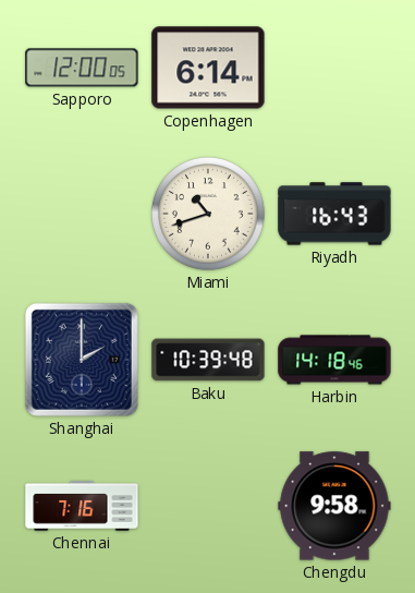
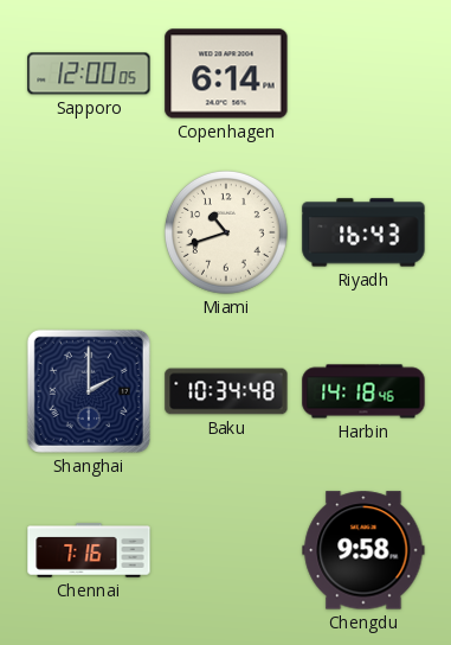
Baku: 10:39 -> 10:34
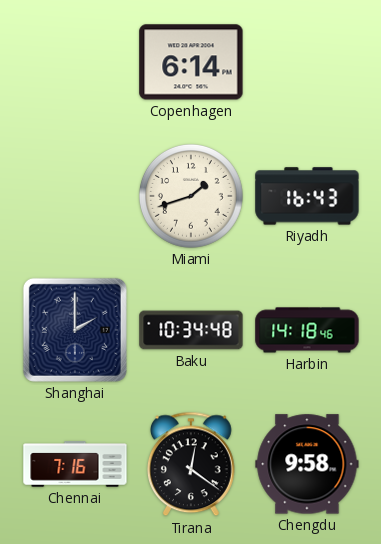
Sapporo: 12:00 -> none
Miami: 10:42 -> 1:42
Tirana: none -> 12:21
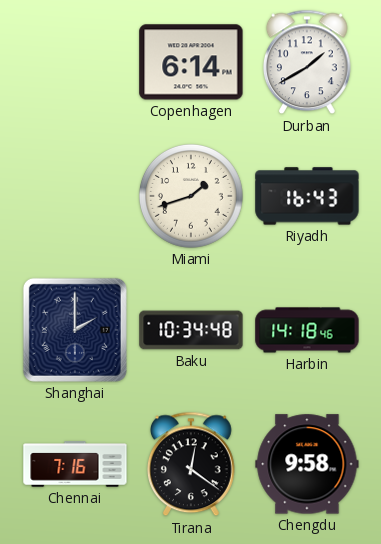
Durban: none -> 1:40
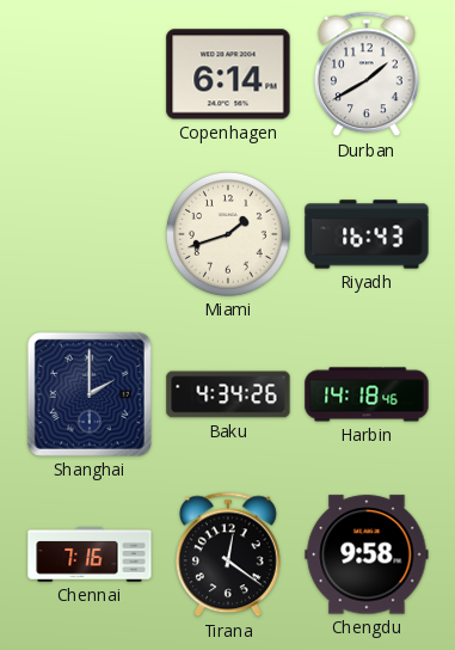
Baku: 10:34 -> 4:34
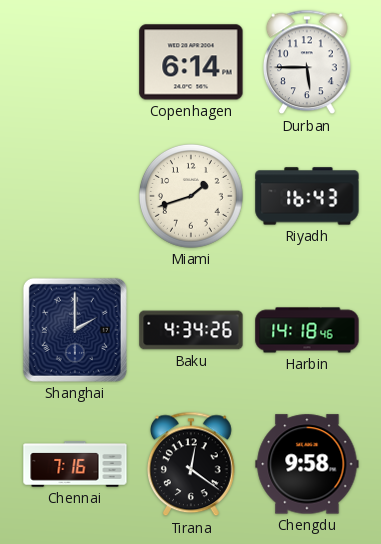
Durban: 1:40 -> 5:45
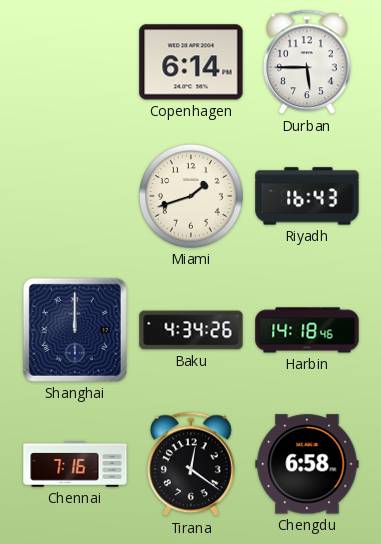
Shanghai: 2:00 -> 12:00
Chengdu: 9:58 -> 6:58
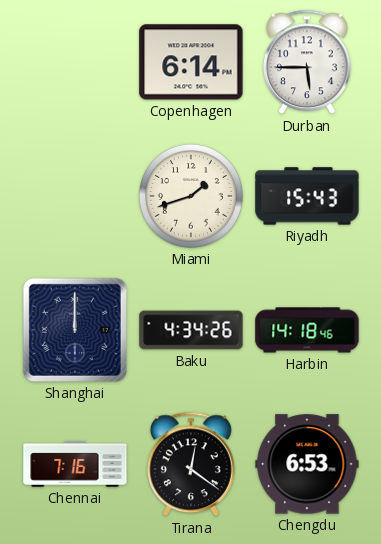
Riyadh: 16:43 -> 15:43
Chengdu: 6:58 -> 6:53
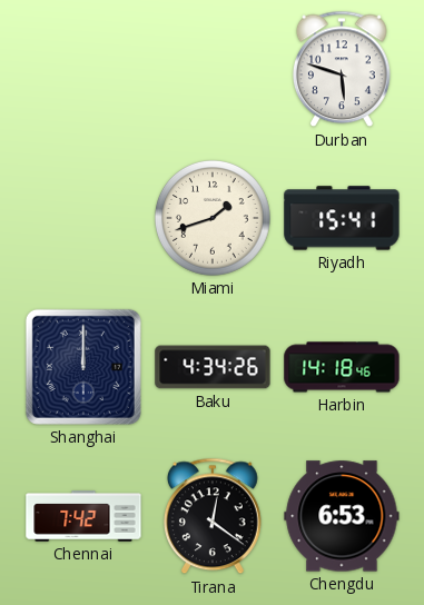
Copenhagen: 6:14 -> none
Durban: 5:45 -> 5:48
Riyadh: 15:43 -> 15:41
Chennai: 7:16 -> 7:42
